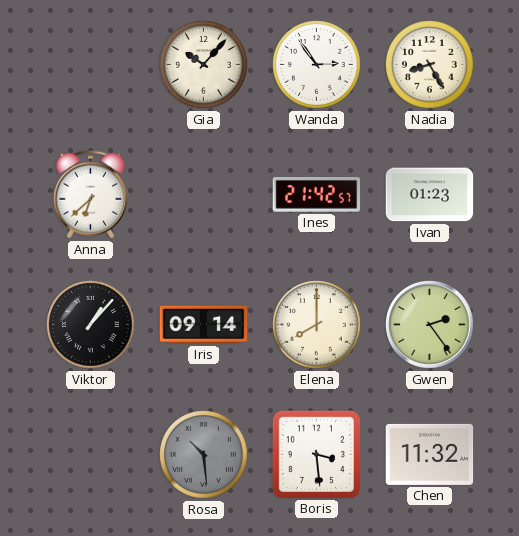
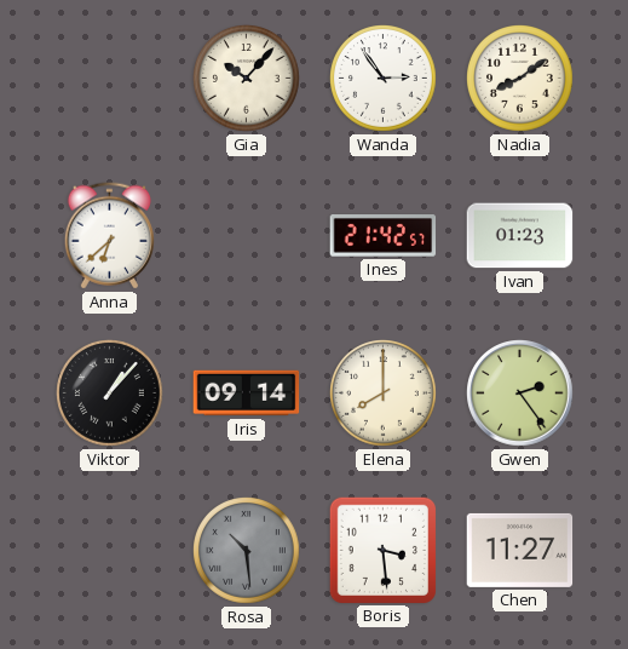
Nadia: 8:25 -> 8:09
Chen: 11:32 -> 11:27
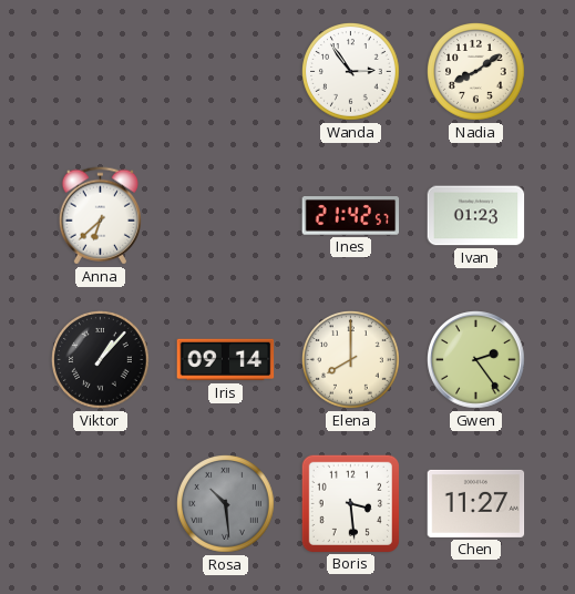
Gia: 10:07 -> none
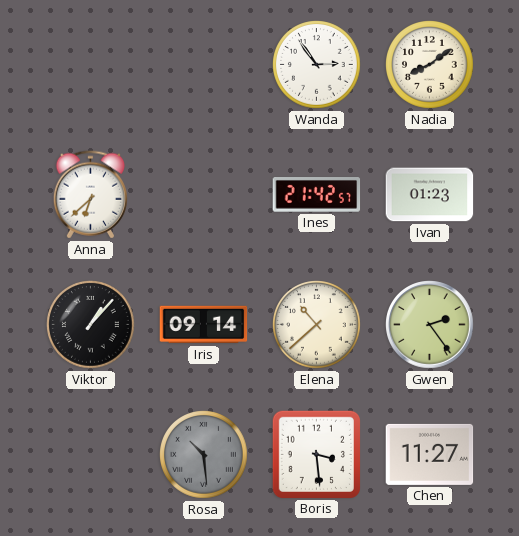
Elena: 8:00 -> 10:38
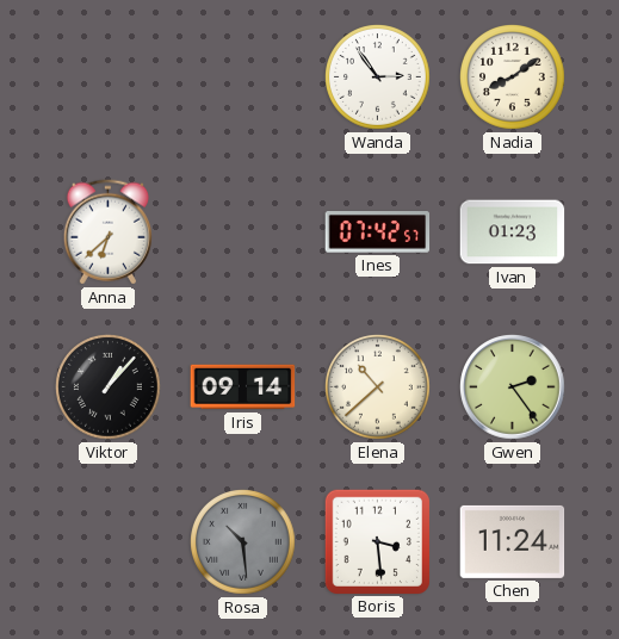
Ines: 21:42 -> 07:42
Chen: 11:27 -> 11:24
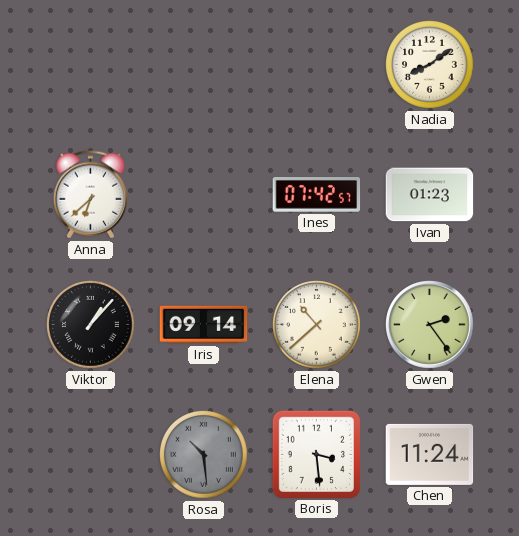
Wanda: 2:54 -> none
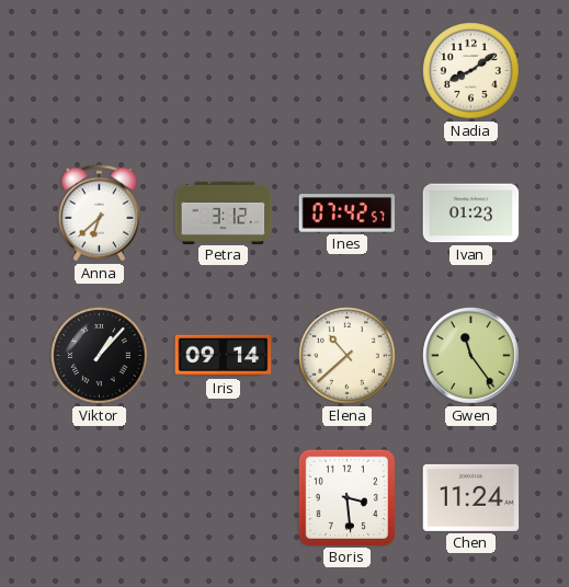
Petra: none -> 3:12
Gwen: 2:24 -> 11:24
Rosa: 10:29 -> none
